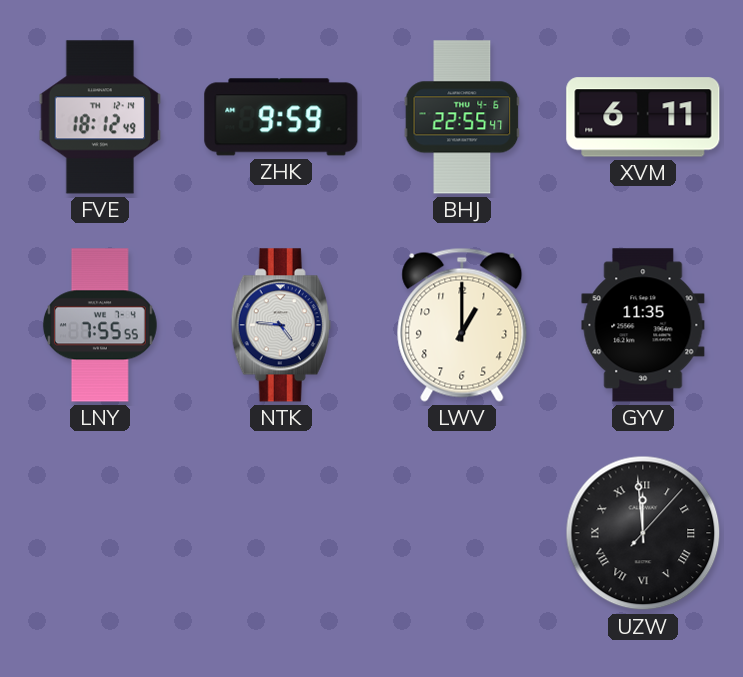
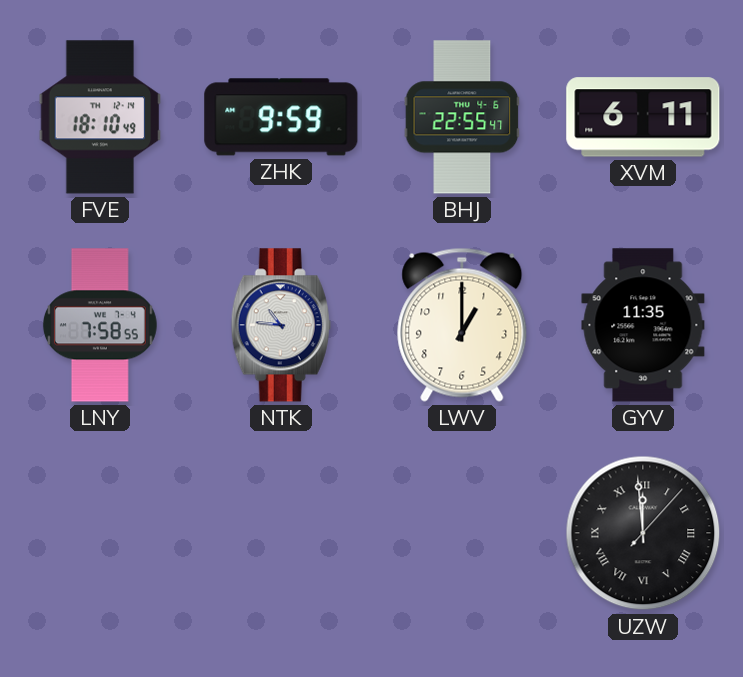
FVE: 18:12 -> 18:10
LNY: 7:55 -> 7:58
NTK: 4:46 -> 10:46
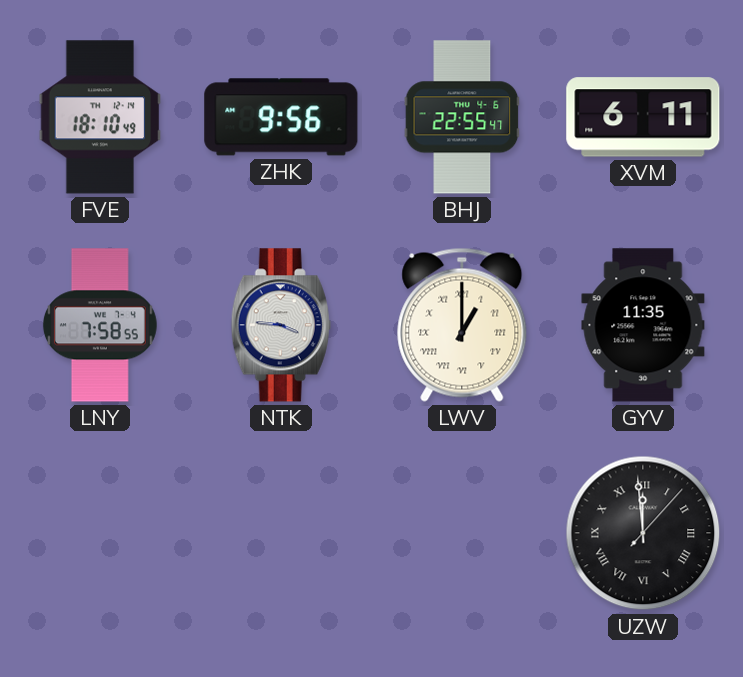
ZHK: 9:59 -> 9:56
NTK: 10:46 -> 3:46
LWV numerals: Arabic -> Roman
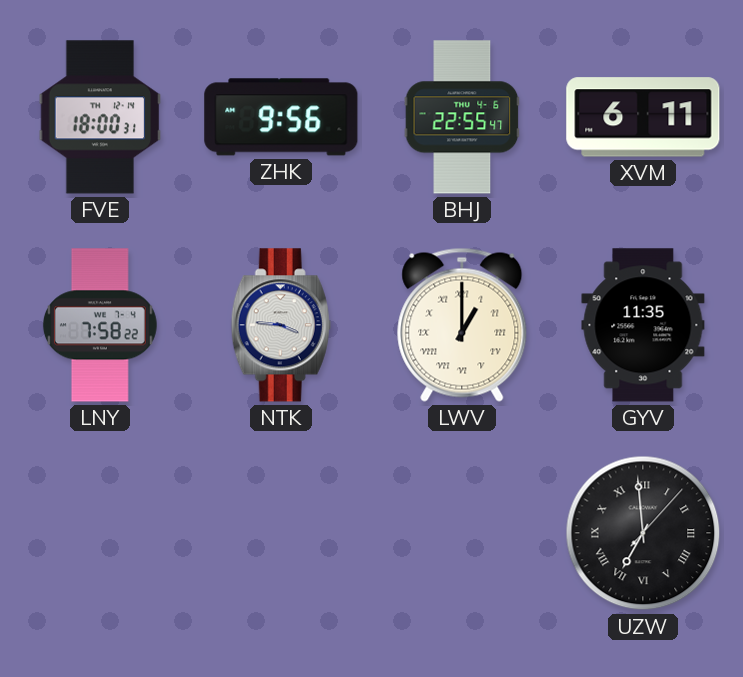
FVE: 18:10 -> 18:00
LNY: 7:58:55 -> 7:58:22
UZW: 11:59 -> 6:59
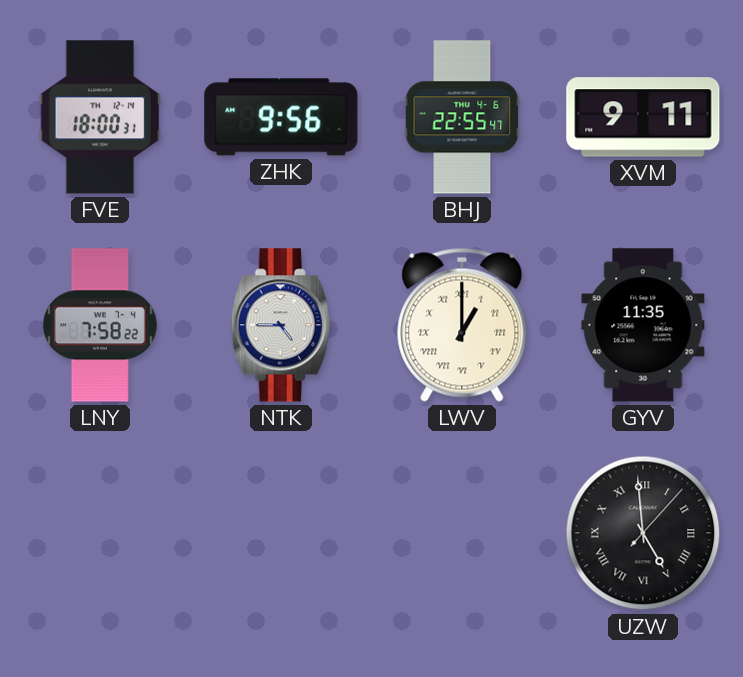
XVM: 6:11 -> 9:11
NTK: 3:46 -> 4:45
UZW: 6:59 -> 4:59
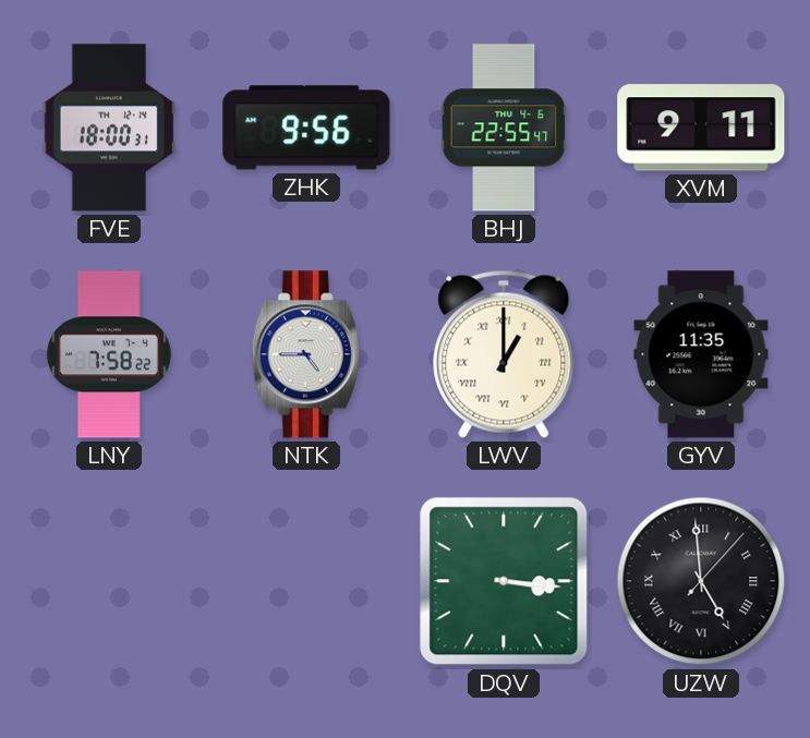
DQV: none -> 3:16
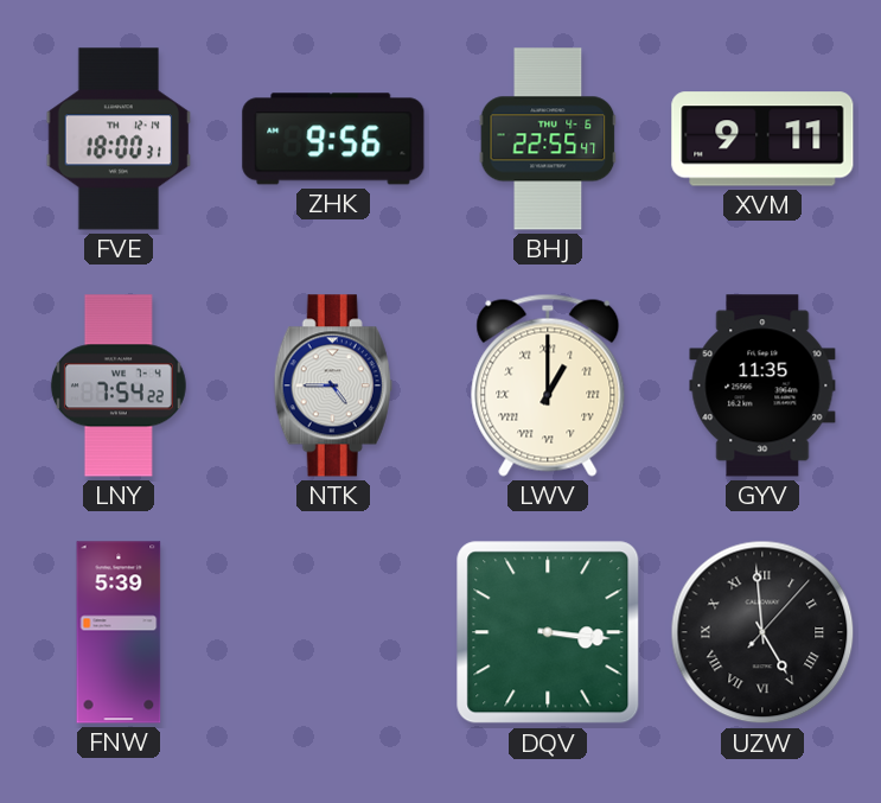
LNY: 7:58 -> 7:54
FNW: none -> 5:39
